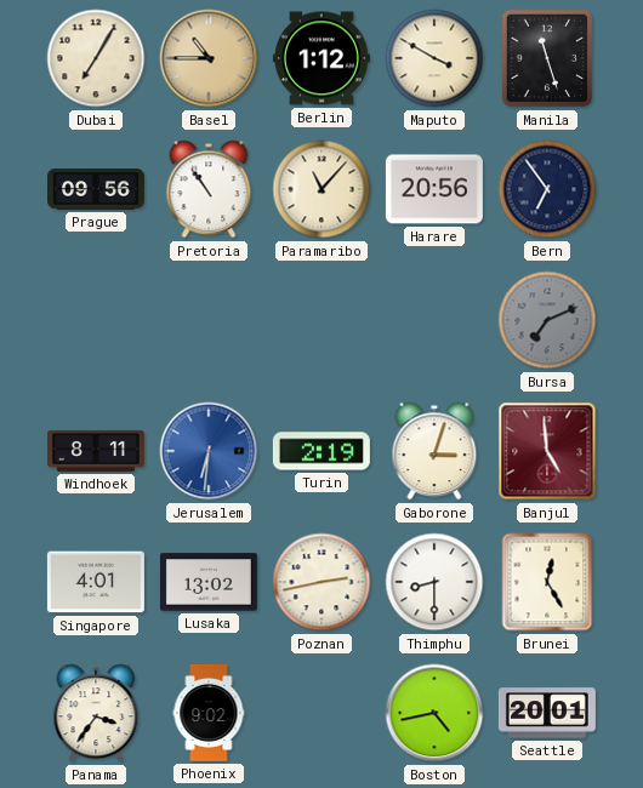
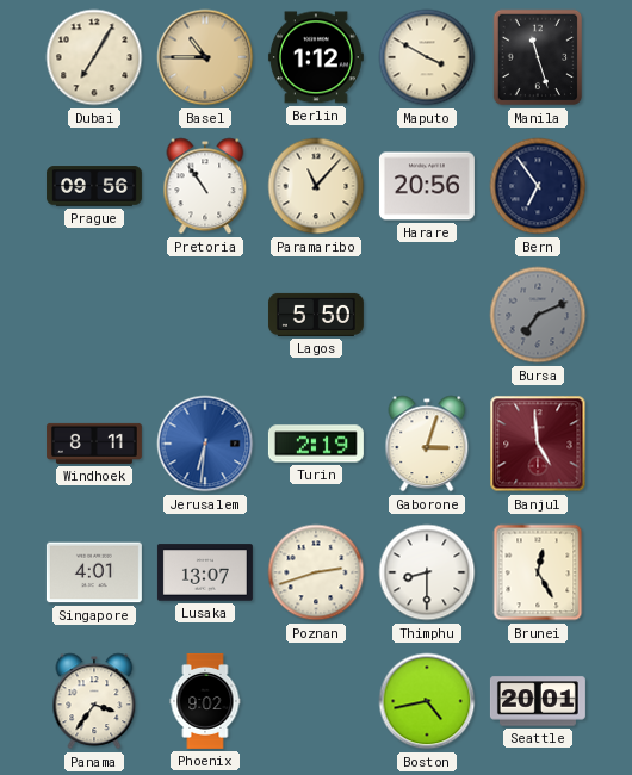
Lagos: none -> 5:50
Lusaka: 13:02 -> 13:07
Poznan: 2:43 -> 2:42
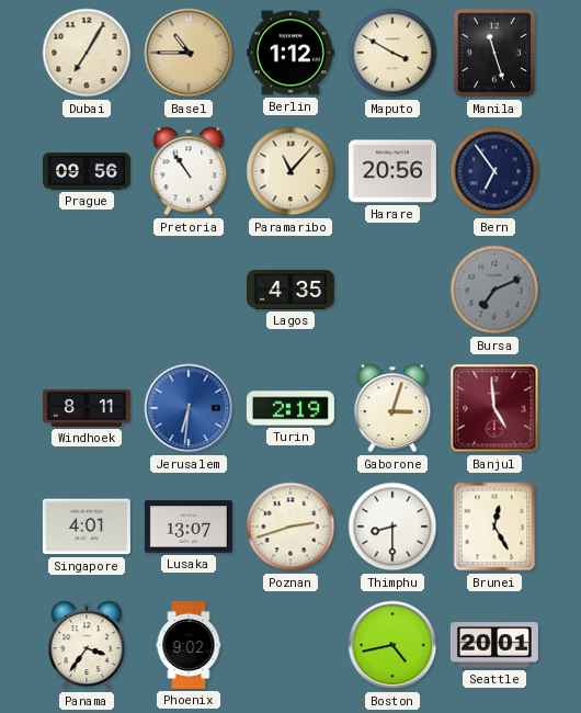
Lagos: 5:50 -> 4:35
